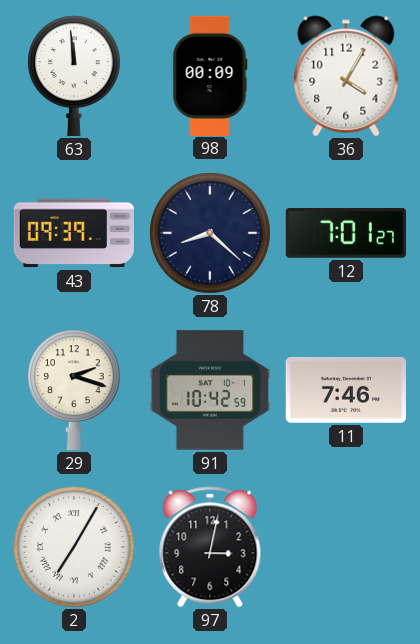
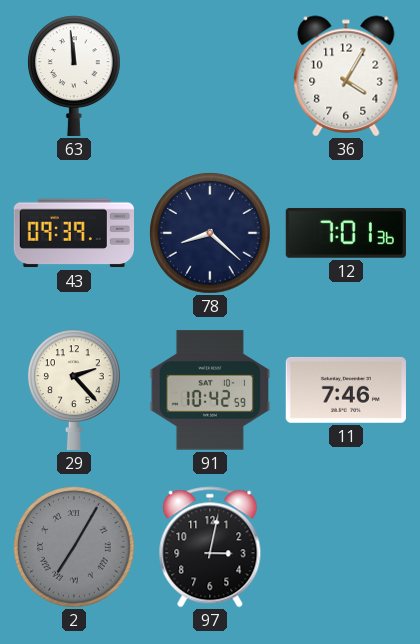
98: 00:09 -> none
12: 7:01:27 -> 7:01:36
29: 2:18 -> 2:23
2 dial: white -> grey
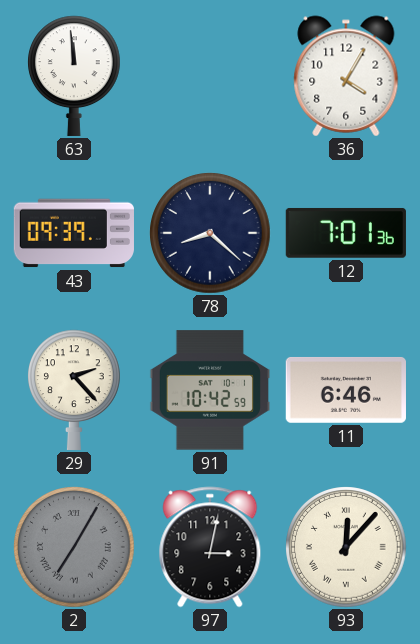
11: 7:46 -> 6:46
93: none -> 12:07
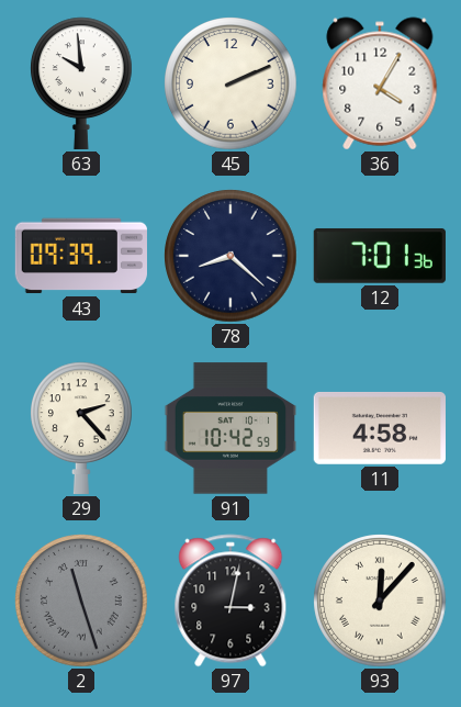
63: 11:59 -> 9:59
45: none -> 2:11
11: 6:46 -> 4:58
2: 7:05 -> 11:27
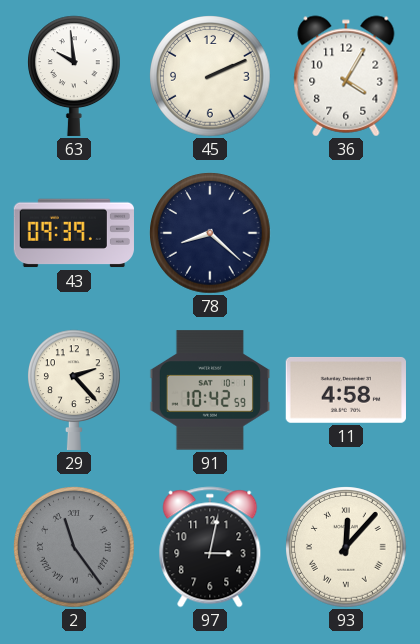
12: 7:01 -> none
2: 11:27 -> 11:24
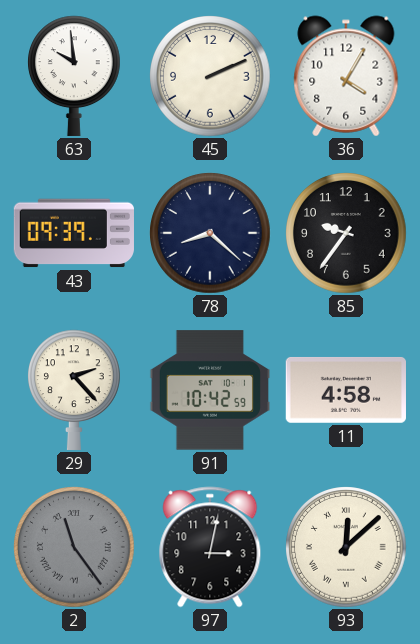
85: none -> 9:36
93: 12:07 -> 12:08
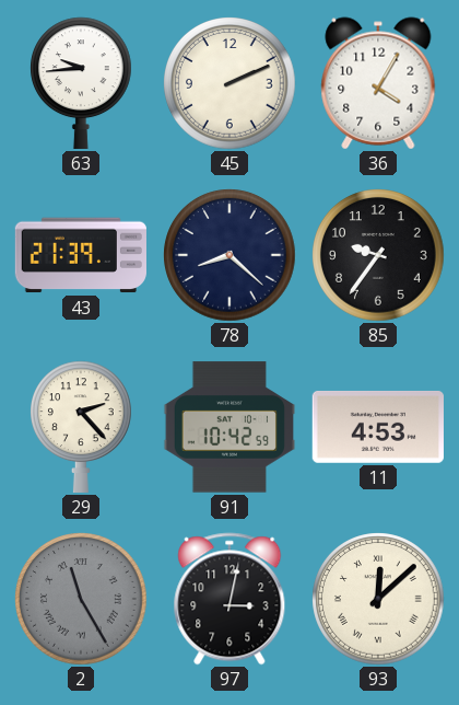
63: 9:59 -> 9:44
43: 09:39 -> 21:39
11: 4:58 -> 4:53
2: 11:24 -> 11:25
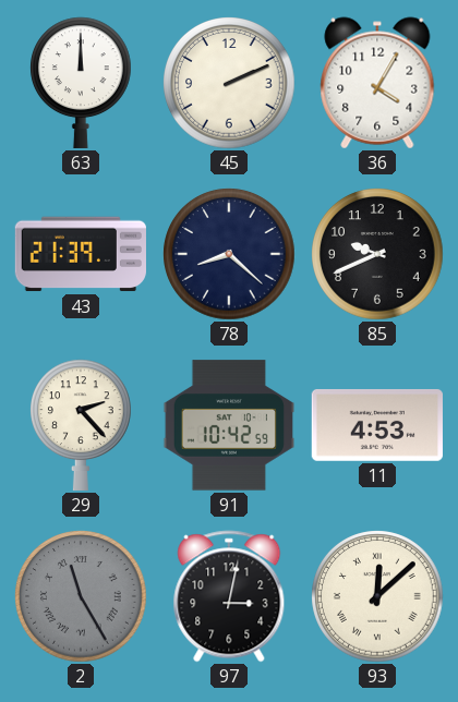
63: 9:44 -> 12:00
85: 9:36 -> 9:41
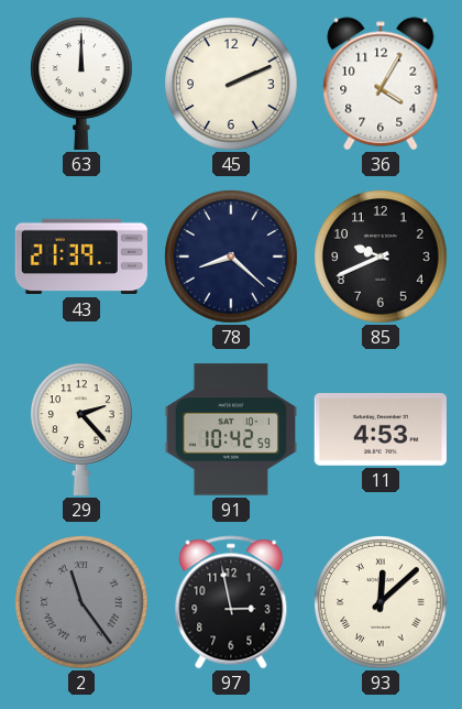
2: 11:25 -> 11:24
97: 3:02 -> 2:58
